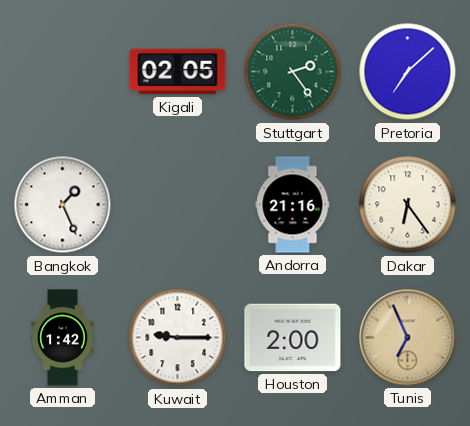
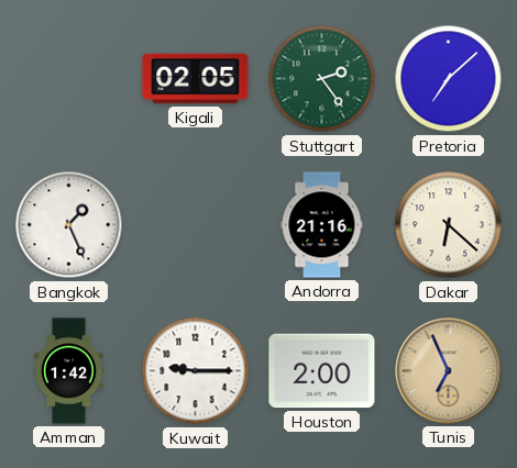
Dakar: 6:24 -> 6:22
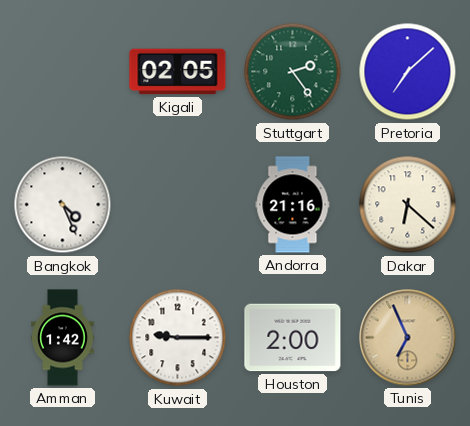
Bangkok: 1:26 -> 4:26
